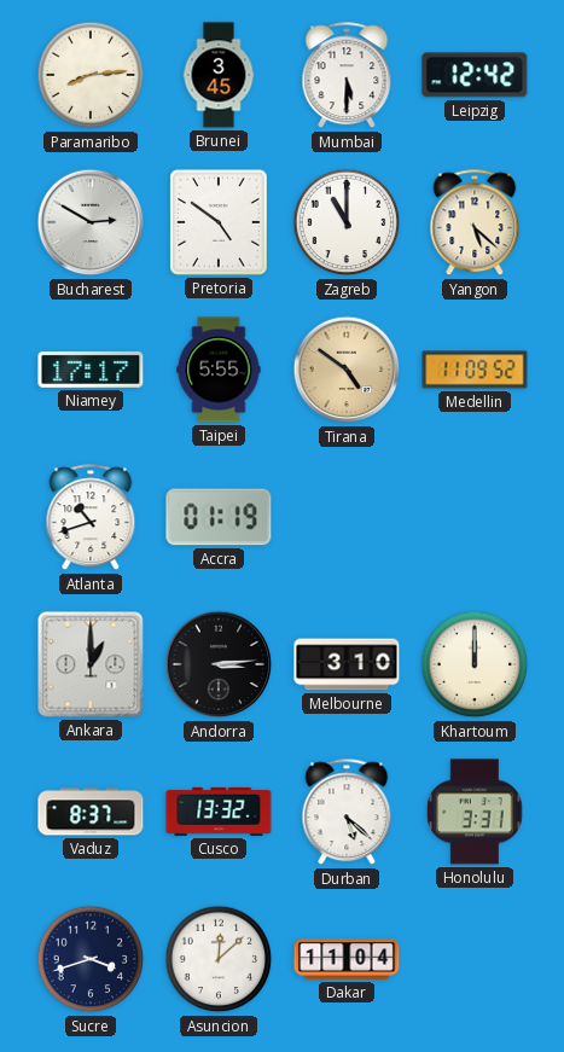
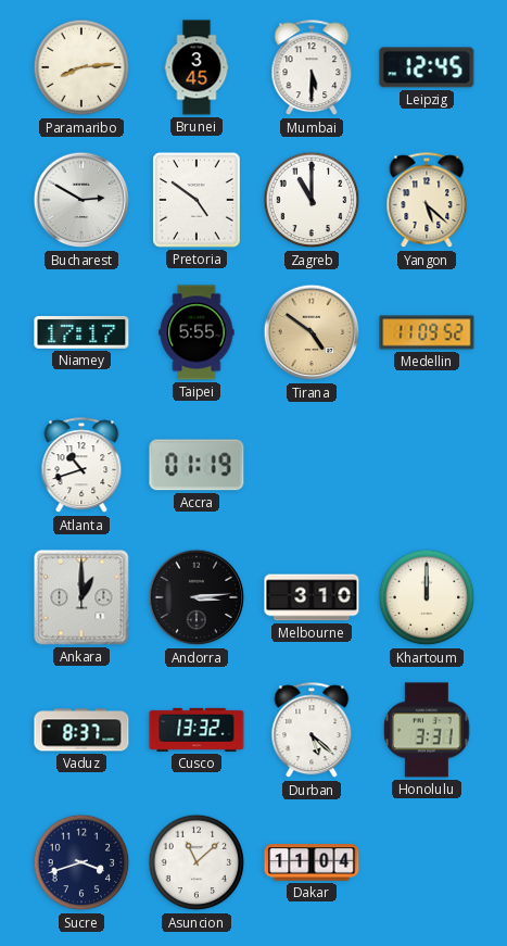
Leipzig: 12:42 -> 12:45
Asuncion: 12:08 -> 11:08
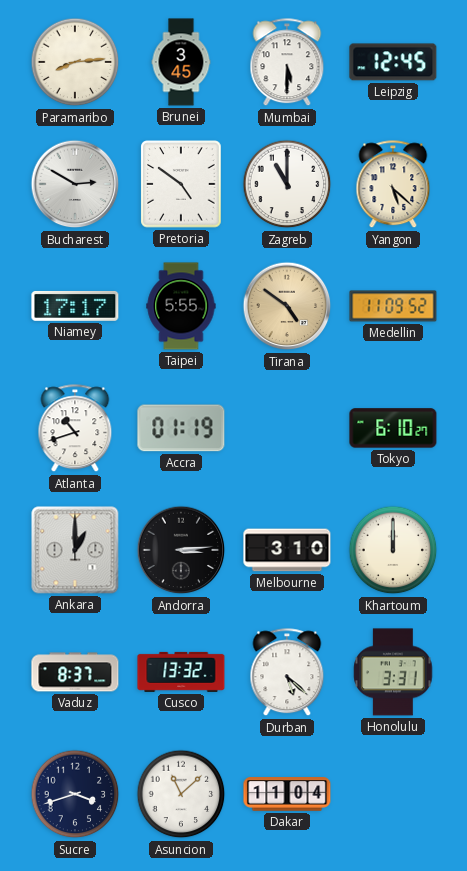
Tokyo: none -> 6:10
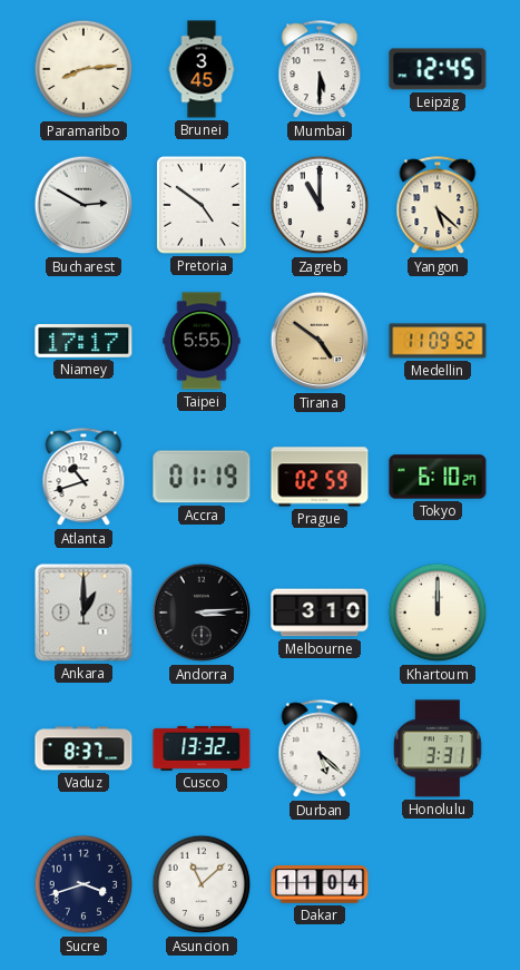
Prague: none -> 02:59
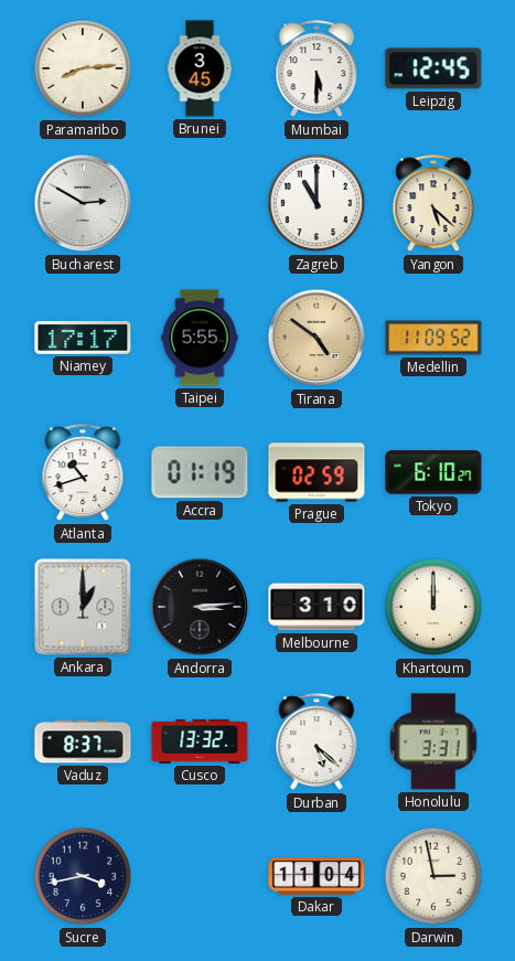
Pretoria: 4:51 -> none
Sucre: 3:42 -> 3:43
Asuncion: 11:08 -> none
Darwin: none -> 2:58
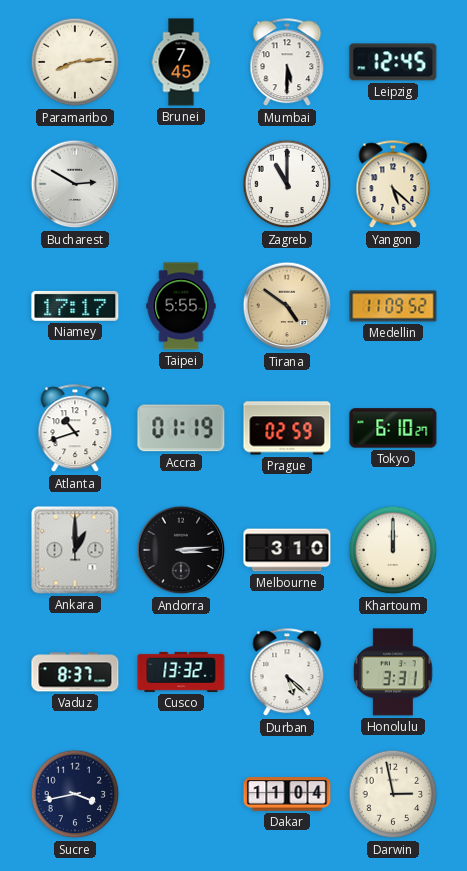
Brunei: 3:45 -> 7:45
